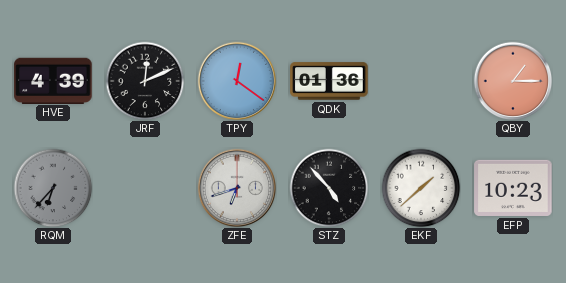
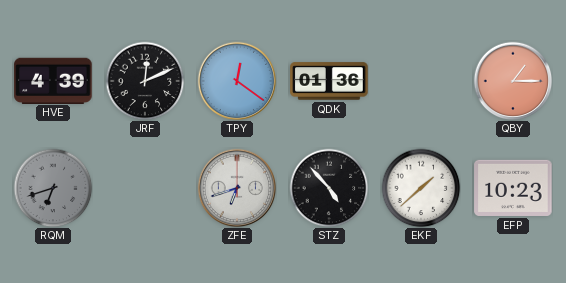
RQM: 6:37 -> 6:42
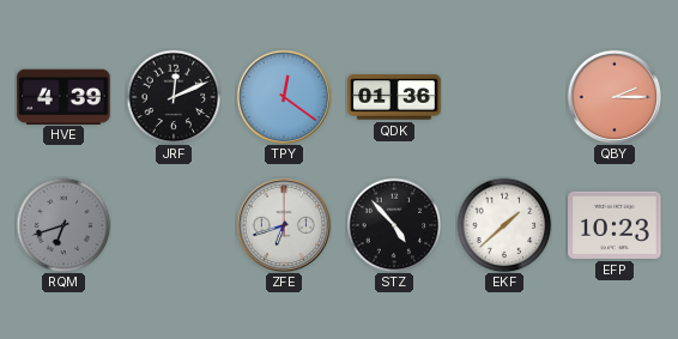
QBY: 1:15 -> 2:15
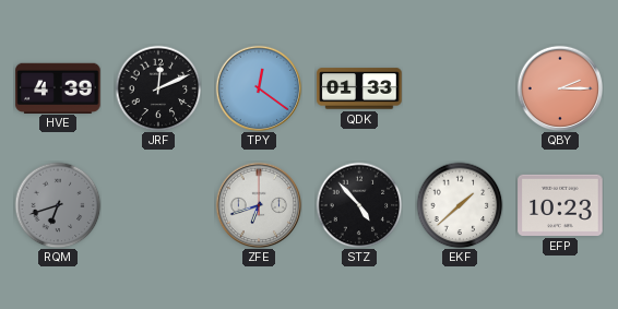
QDK: 01:36 -> 01:33
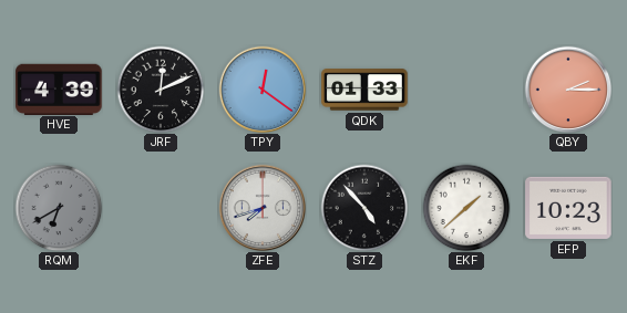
RQM: 6:42 -> 6:40
ZFE: 6:42 -> 7:42
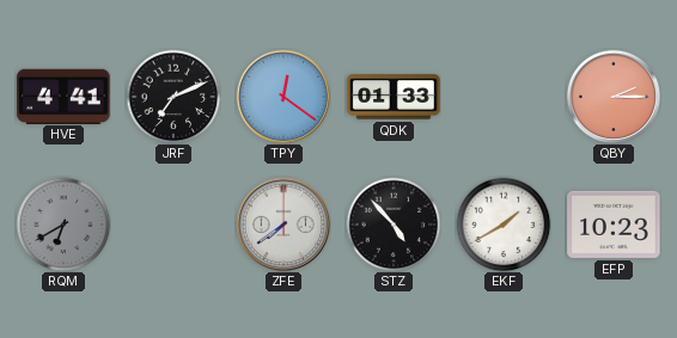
HVE: 4:39 -> 4:41
JRF: 12:11 -> 7:11
ZFE: 7:42 -> 7:39
EKF: 1:38 -> 1:40
